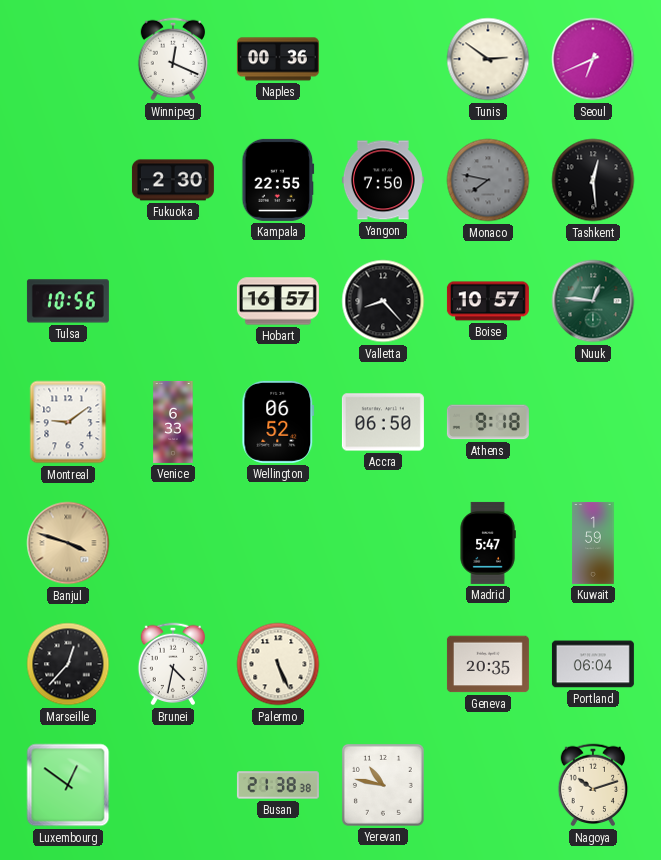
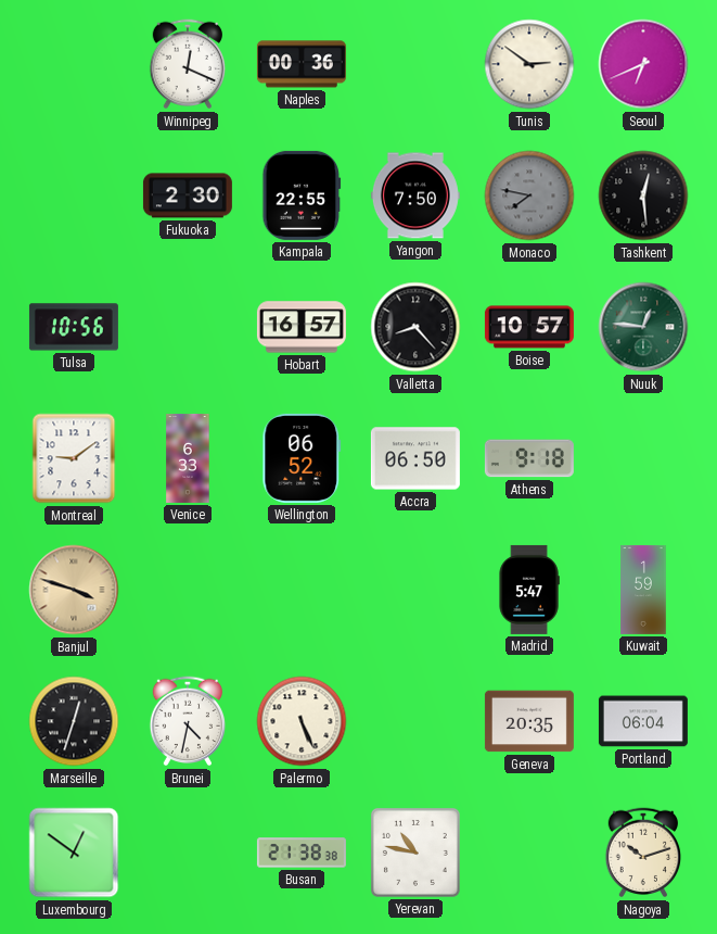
Marseille: 12:37 -> 12:33
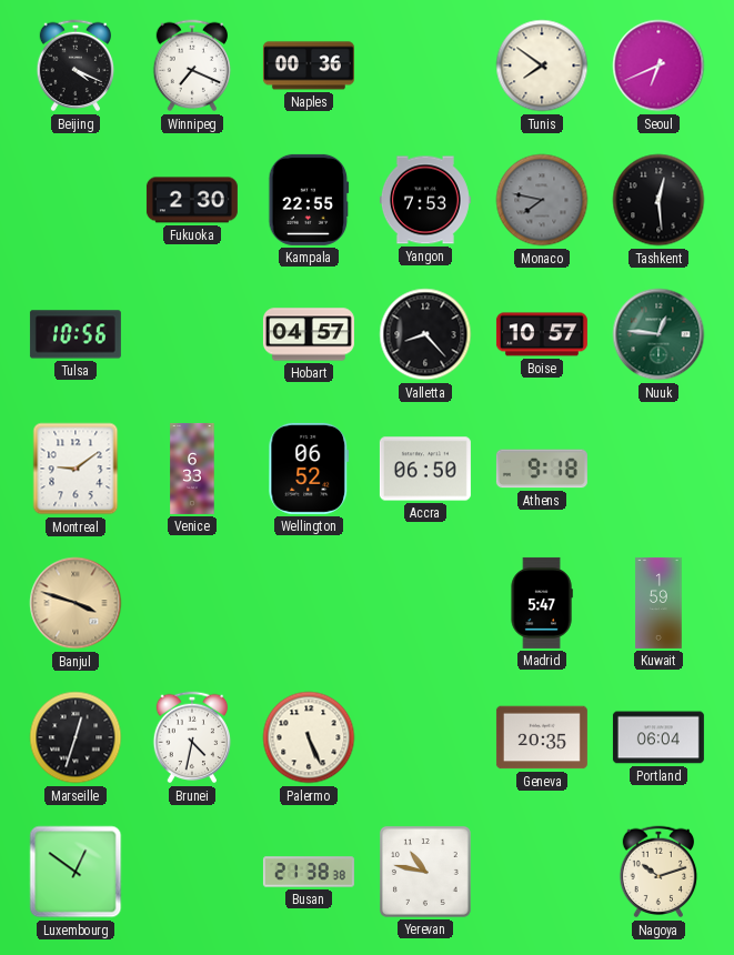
Beijing: none -> 4:19
Winnipeg: 12:19 -> 7:19
Tunis: 2:51 -> 7:51
Yangon: 7:50 -> 7:53
Hobart: 16:57 -> 04:57
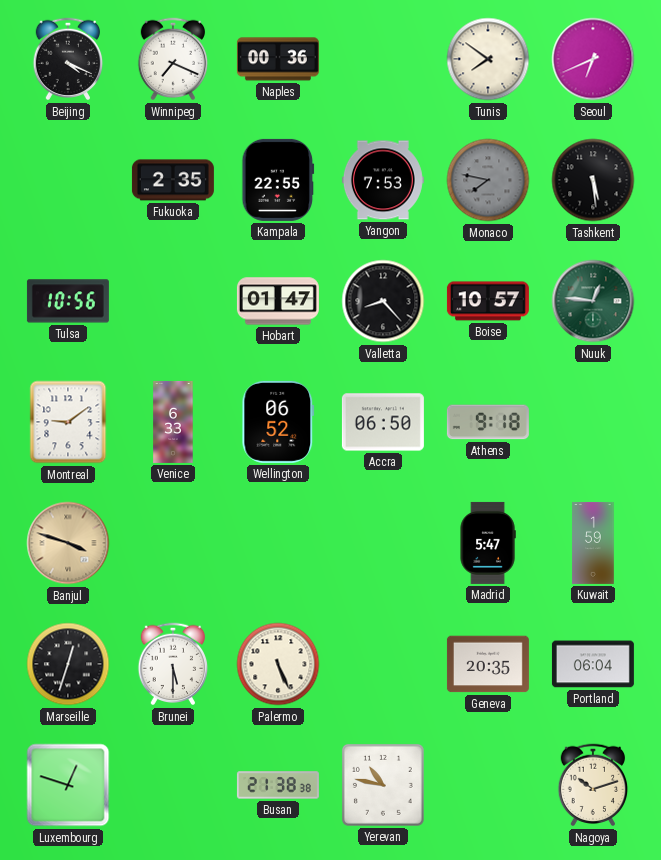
Fukuoka: 2:30 -> 2:35
Tashkent: 12:29 -> 5:29
Hobart: 04:57 -> 01:47
Brunei: 4:32 -> 5:30
Luxembourg: 12:51 -> 12:48
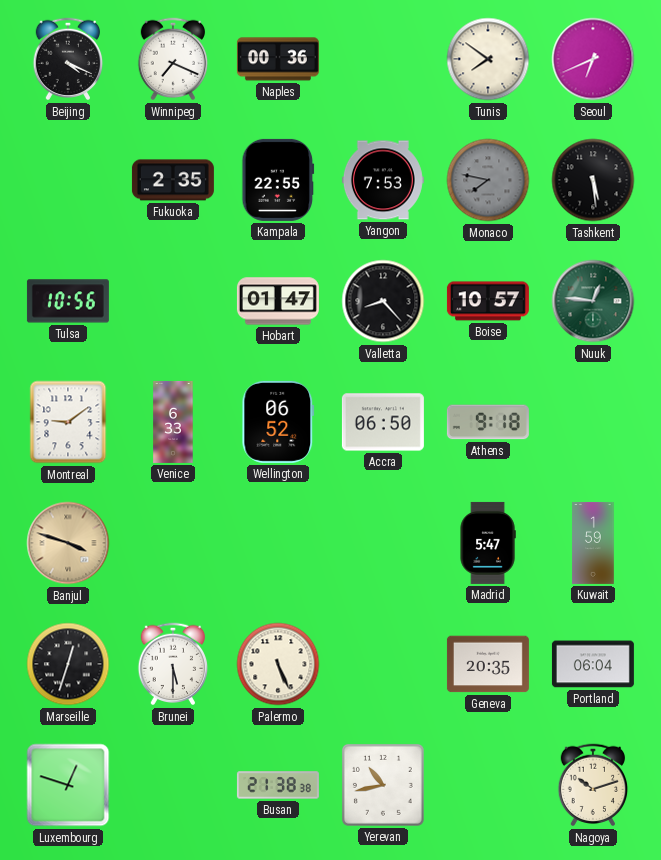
Yerevan: 10:47 -> 10:43
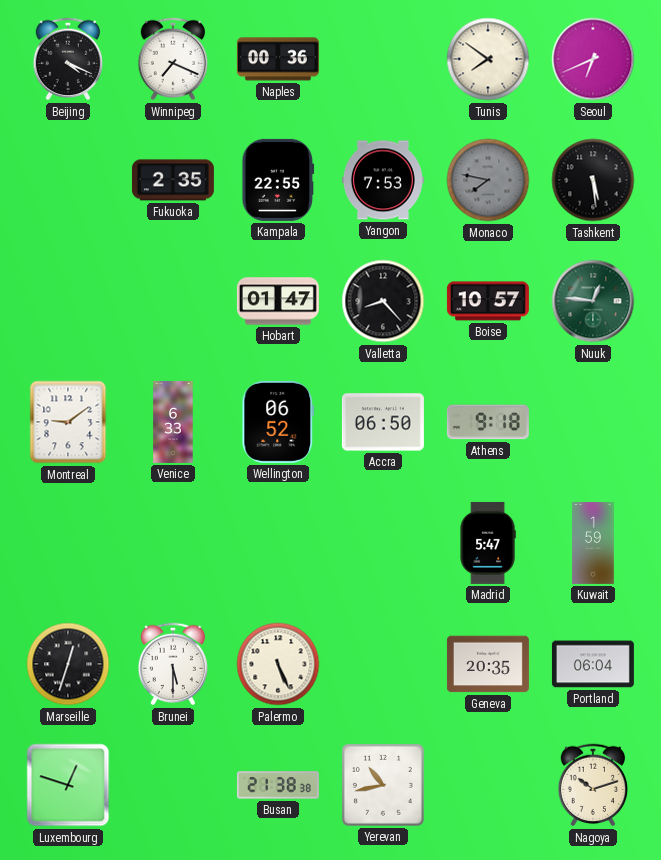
Tulsa: 10:56 -> none
Banjul: 3:48 -> none
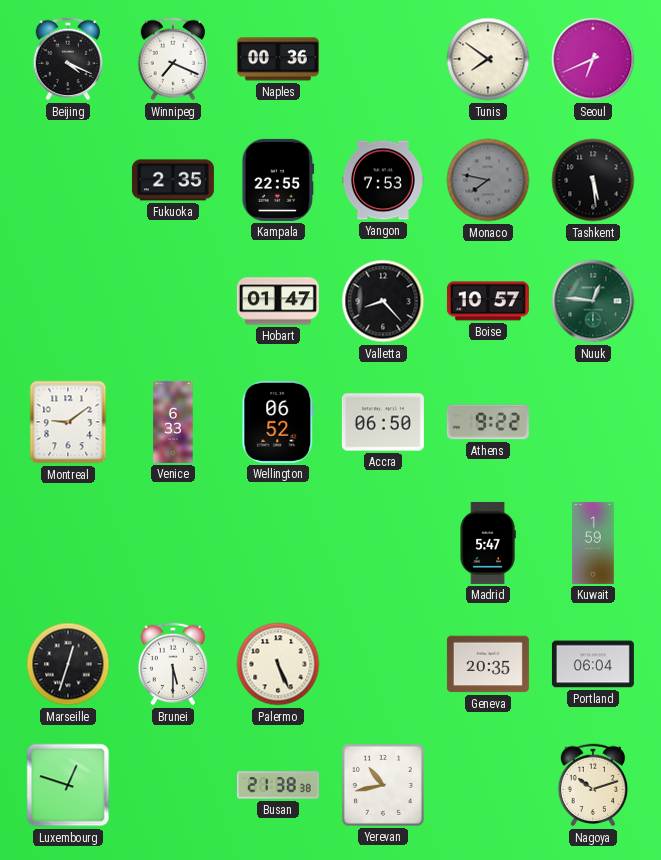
Athens: 9:18 -> 9:22
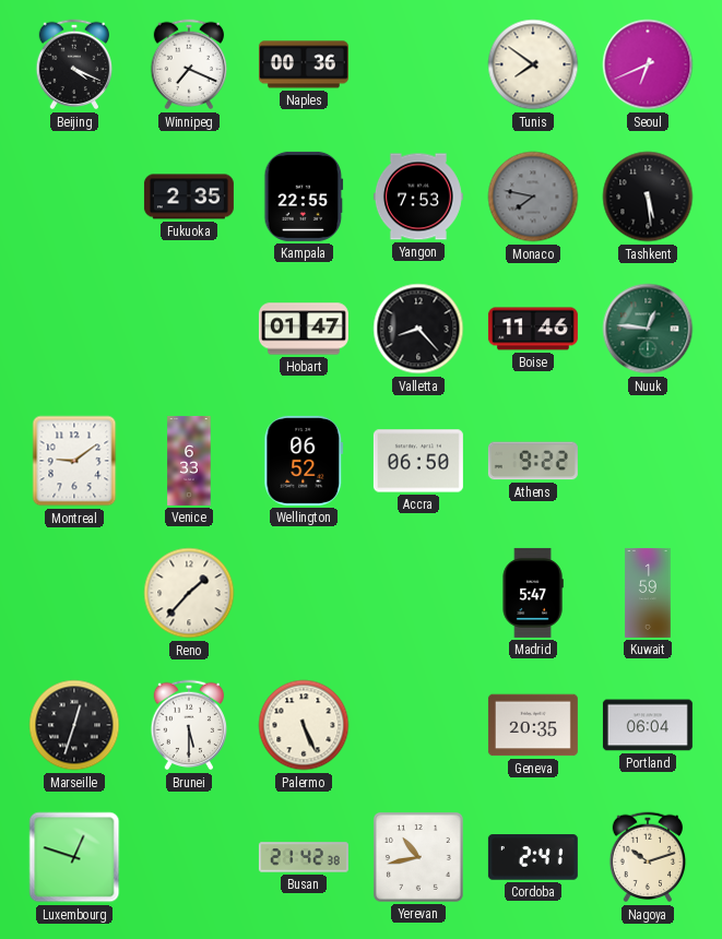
Boise: 10:57 -> 11:46
Reno: none -> 1:37
Busan: 21:38 -> 21:42
Cordoba: none -> 2:41
